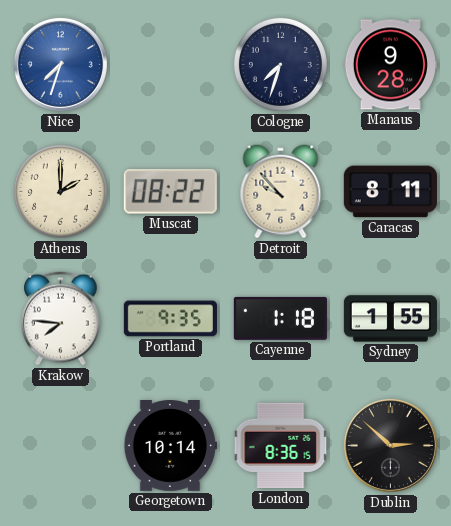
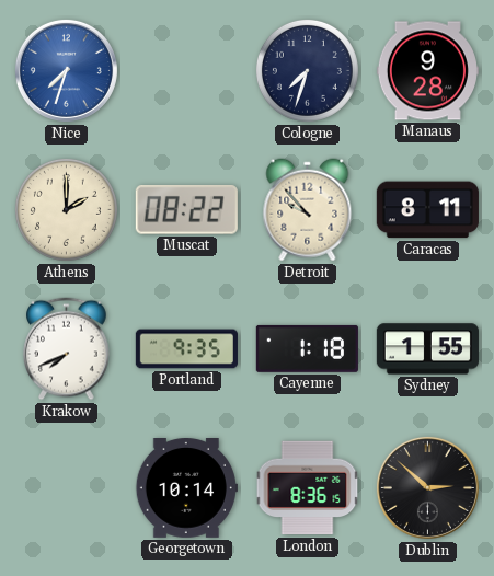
Krakow: 7:46 -> 7:41
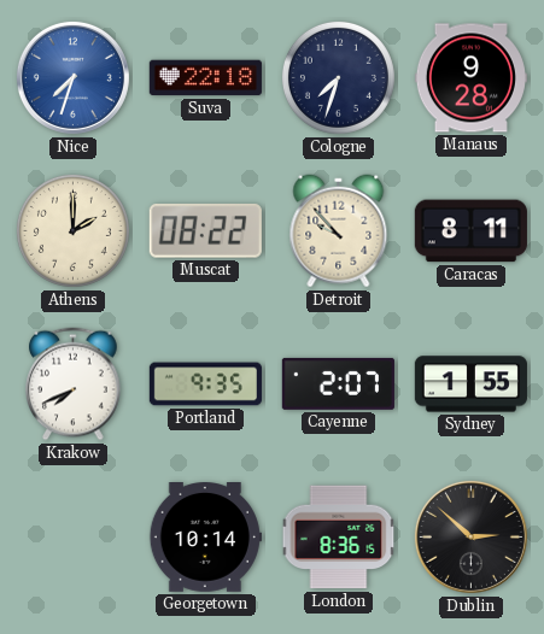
Suva: none -> 22:18
Cayenne: 1:18 -> 2:07
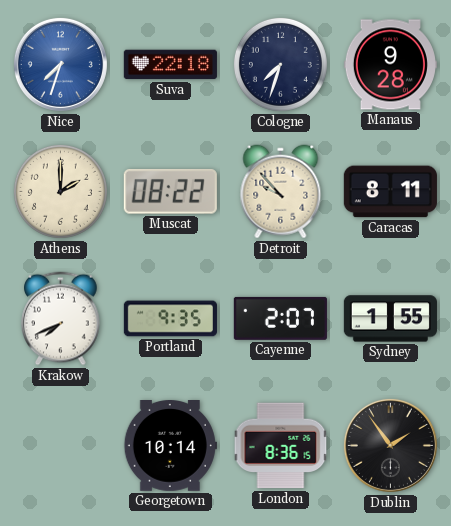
Dublin: 2:52 -> 1:54
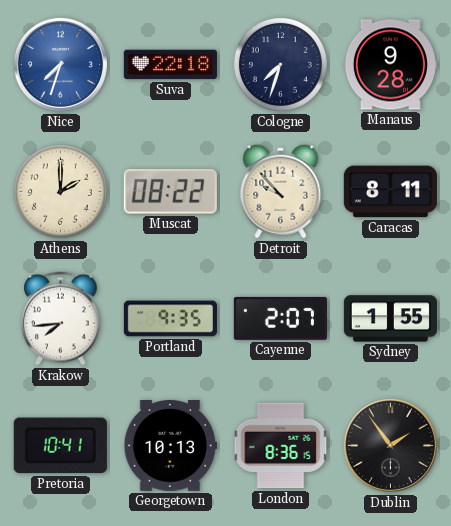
Krakow: 7:41 -> 7:44
Pretoria: none -> 10:41
Georgetown: 10:14 -> 10:13
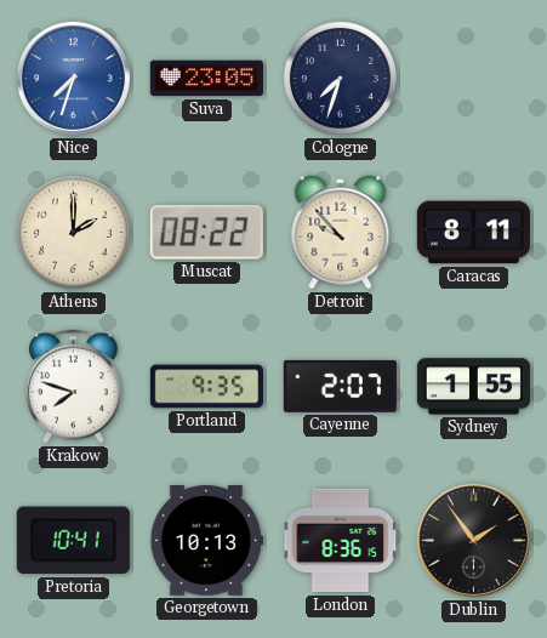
Suva: 22:18 -> 23:05
Manaus: 9:28 -> none
Krakow: 7:44 -> 7:48
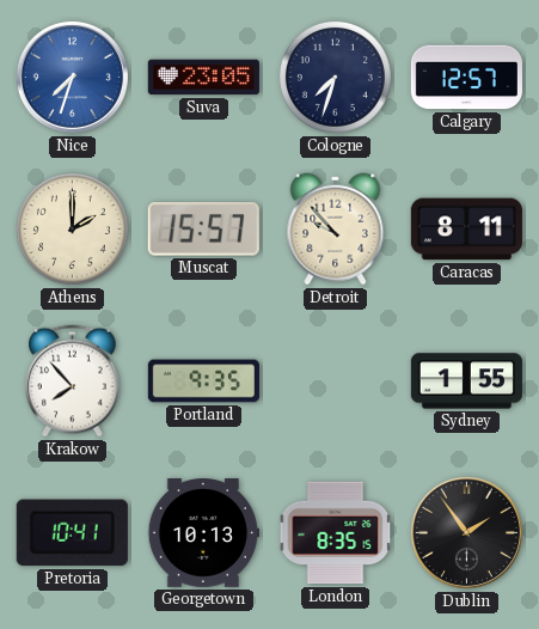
Calgary: none -> 12:57
Muscat: 08:22 -> 15:57
Krakow: 7:48 -> 7:53
Cayenne: 2:07 -> none
London: 8:36 -> 8:35
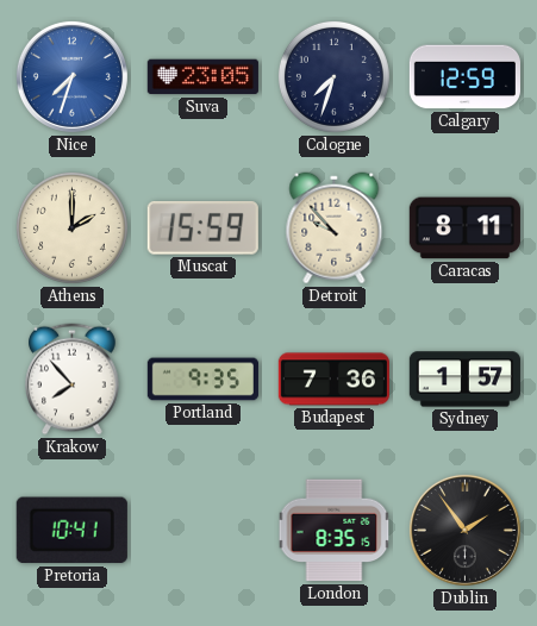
Calgary: 12:57 -> 12:59
Muscat: 15:57 -> 15:59
Budapest: none -> 7:36
Sydney: 1:55 -> 1:57
Georgetown: 10:13 -> none
